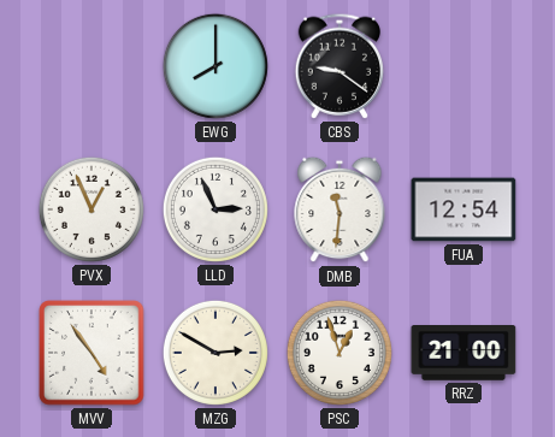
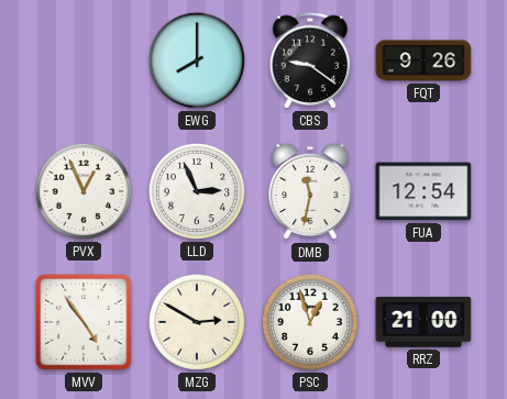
FQT: none -> 9:26
DMB: 11:31 -> 11:32
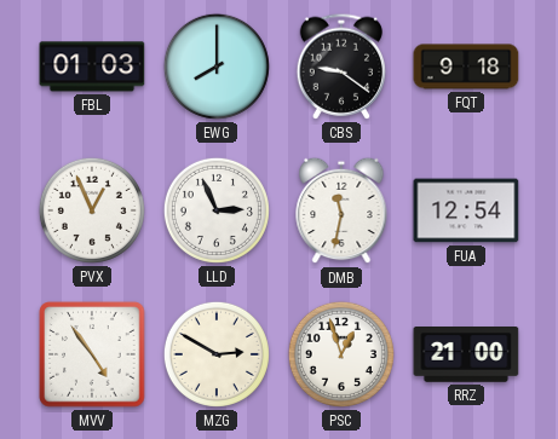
FBL: none -> 01:03
FQT: 9:26 -> 9:18
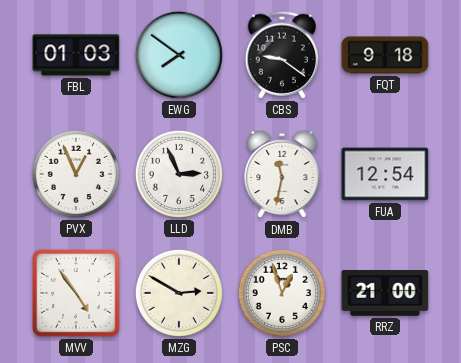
EWG: 8:00 -> 7:51
